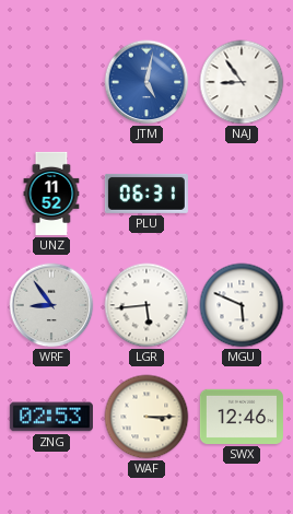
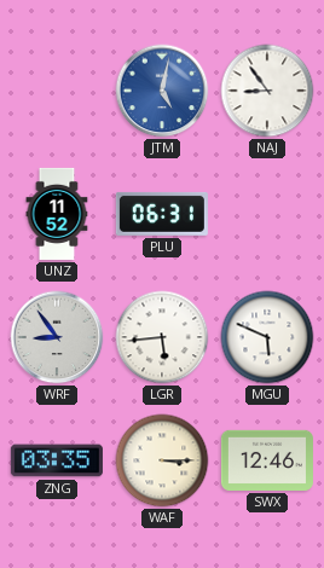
ZNG: 02:53 -> 03:35
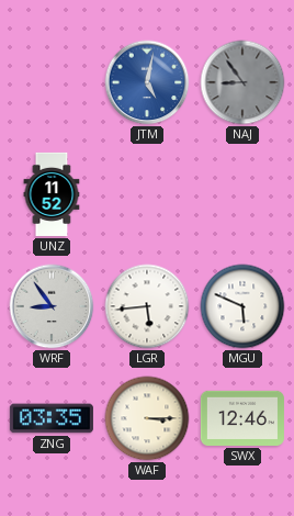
NAJ dial: white -> grey
PLU: 06:31 -> none
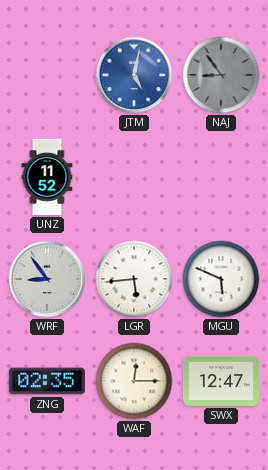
ZNG: 03:35 -> 02:35
WAF: 3:15 -> 12:15
SWX: 12:46 -> 12:47
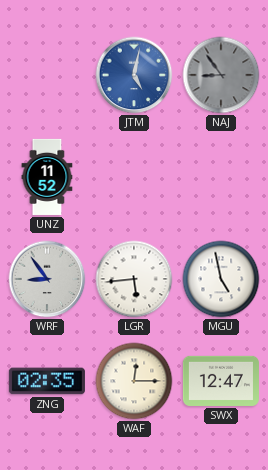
MGU: 5:49 -> 4:58
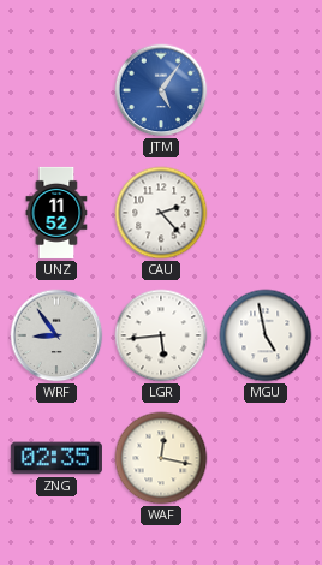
JTM: 5:02 -> 5:06
NAJ: 8:54 -> none
CAU: none -> 2:23
WAF: 12:15 -> 12:17
SWX: 12:47 -> none
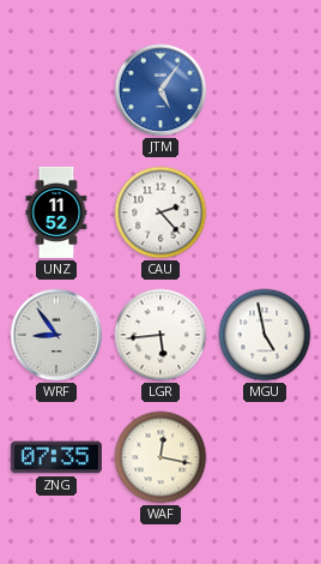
ZNG: 02:35 -> 07:35
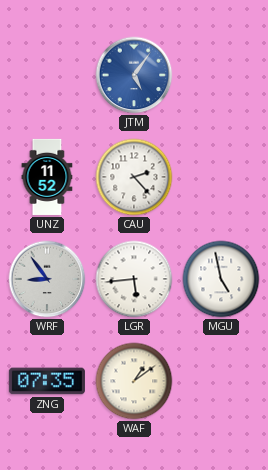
WAF: 12:17 -> 1:09
